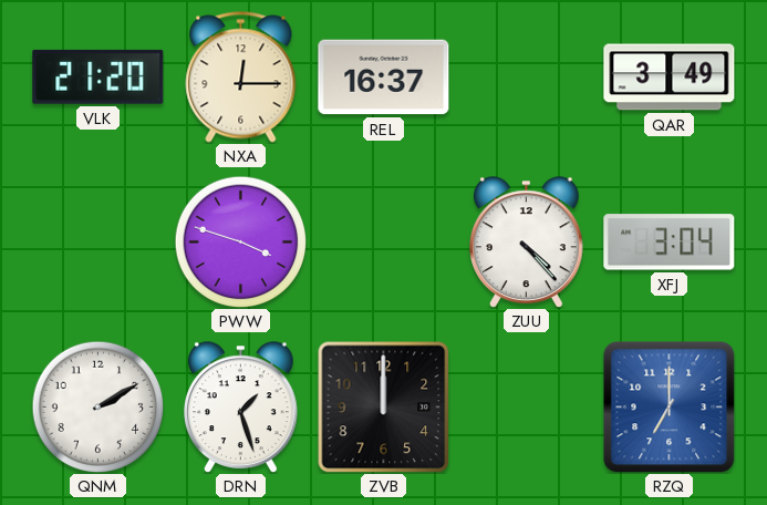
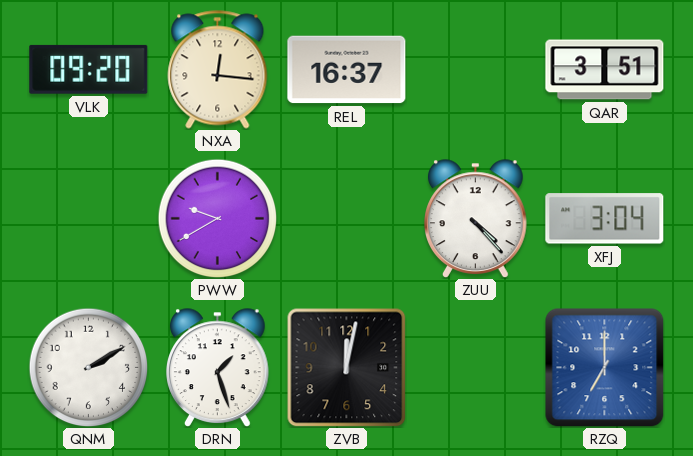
VLK: 21:20 -> 09:20
NXA: 12:15 -> 12:16
QAR: 3:49 -> 3:51
PWW: 3:48 -> 9:40
ZVB: 12:00 -> 12:02
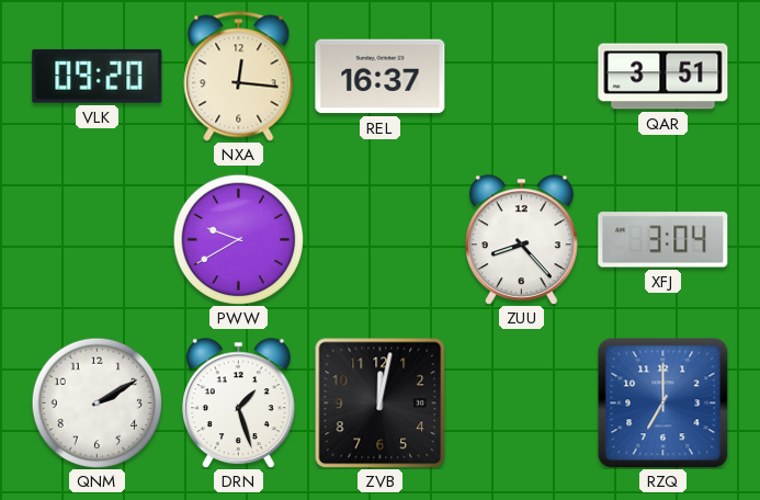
ZUU: 4:23 -> 8:23
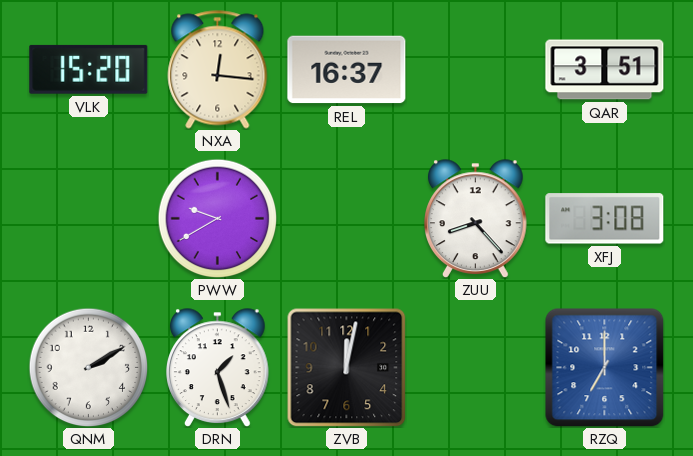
VLK: 09:20 -> 15:20
XFJ: 3:04 -> 3:08
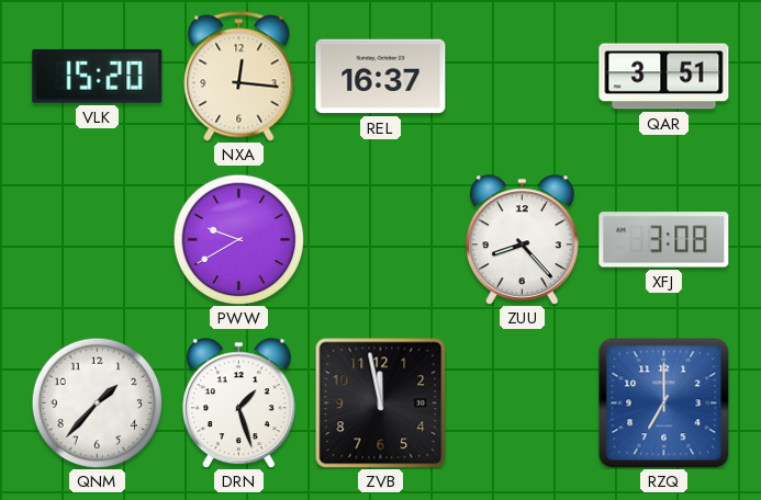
QNM: 2:10 -> 1:37
ZVB: 12:02 -> 11:58
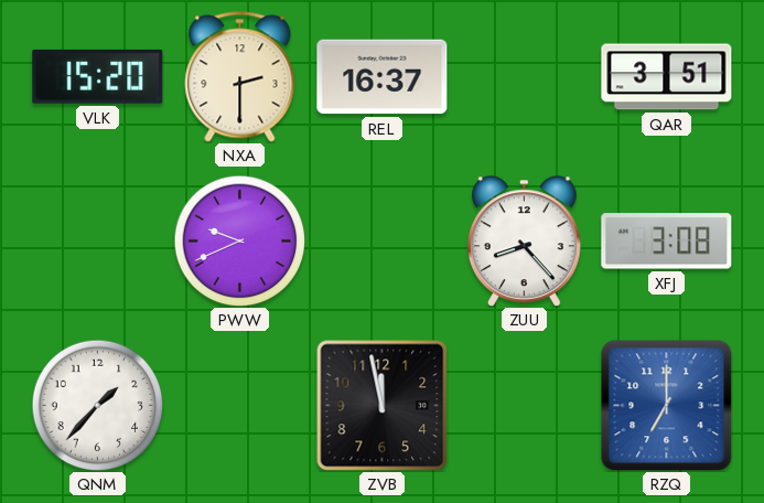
NXA: 12:16 -> 2:30
PWW: 9:40 -> 9:41
DRN: 1:27 -> none
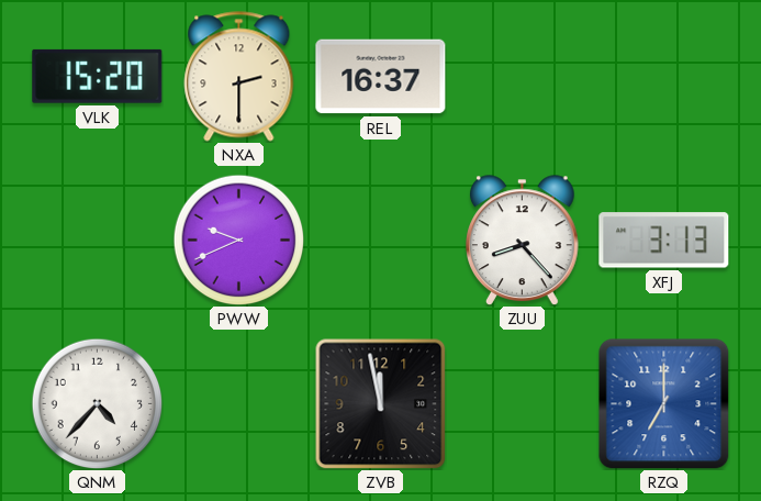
QAR: 3:51 -> none
XFJ: 3:08 -> 3:13
QNM: 1:37 -> 4:37
